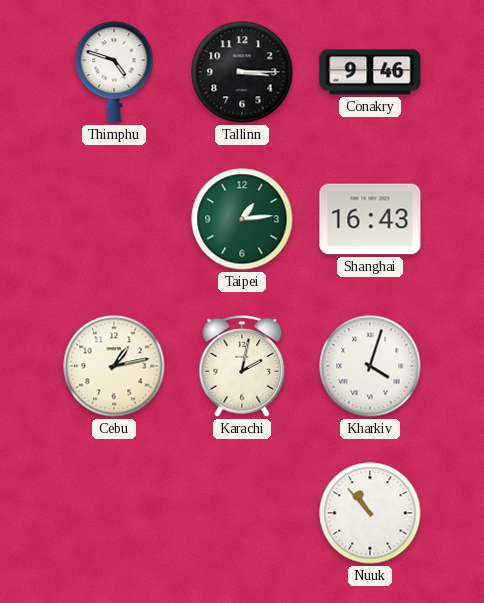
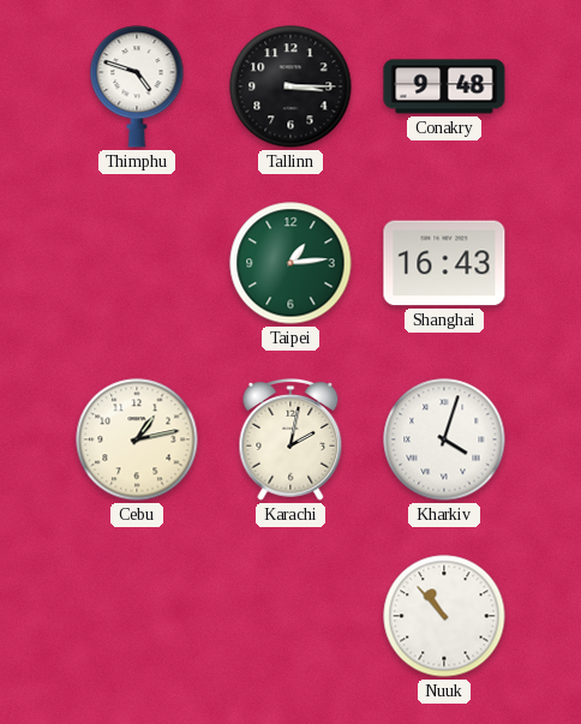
Conakry: 9:46 -> 9:48
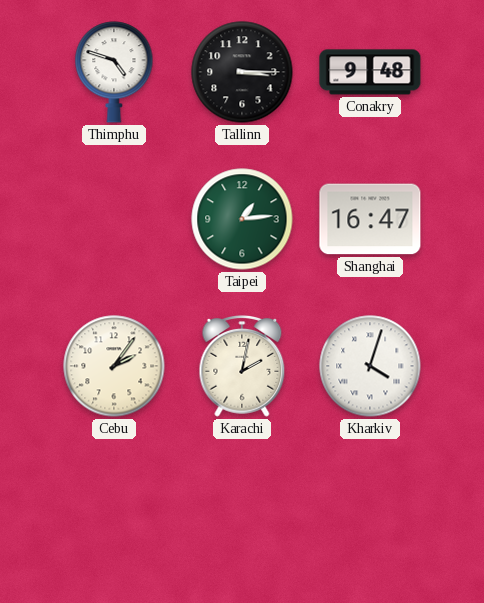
Shanghai: 16:43 -> 16:47
Cebu: 1:13 -> 2:06
Nuuk: 10:53 -> none
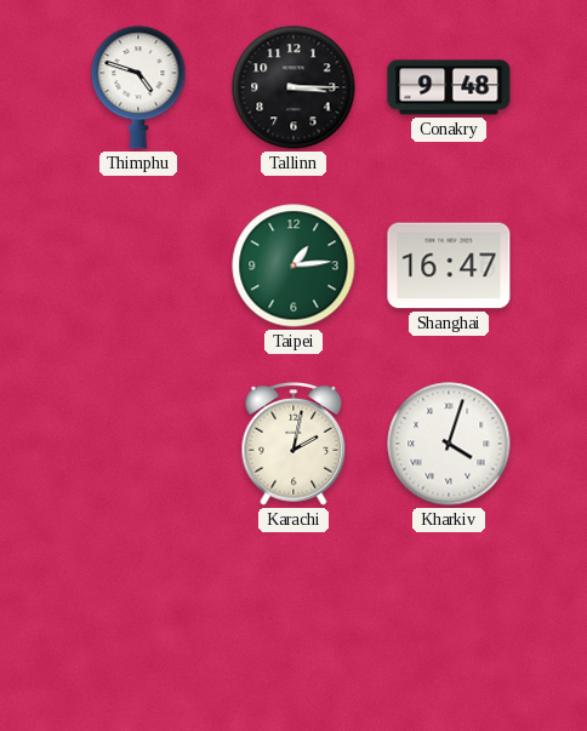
Cebu: 2:06 -> none
